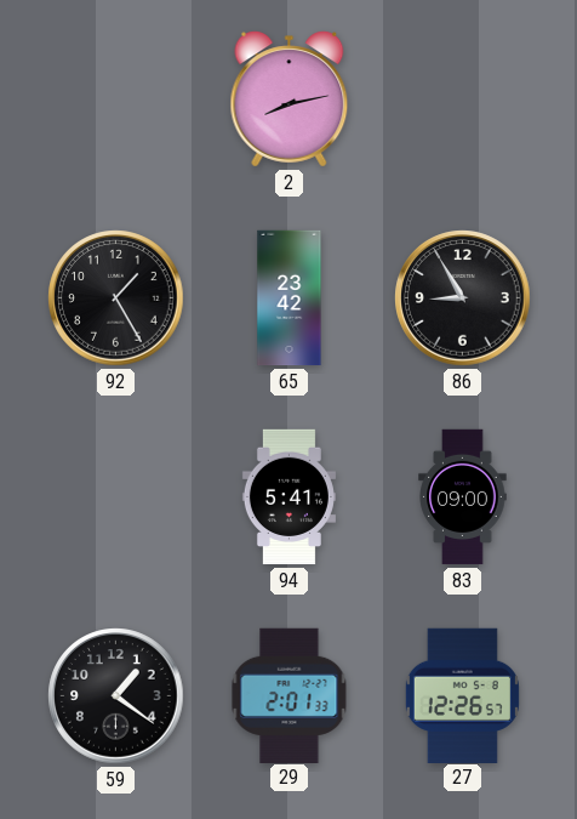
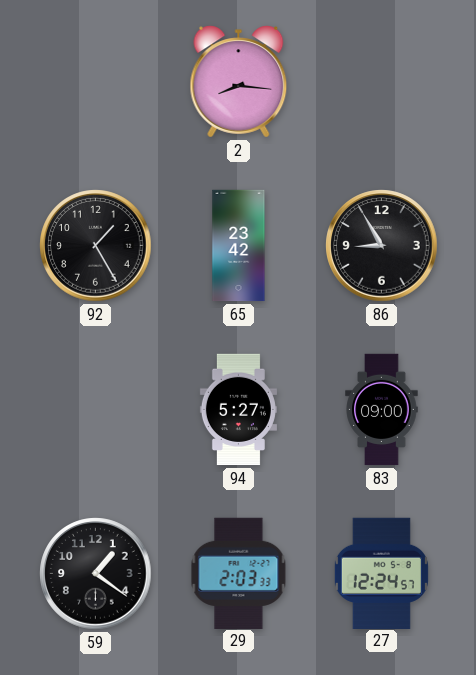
2: 8:13 -> 8:16
94: 5:41 -> 5:27
29: 2:01 -> 2:03
27: 12:26 -> 12:24
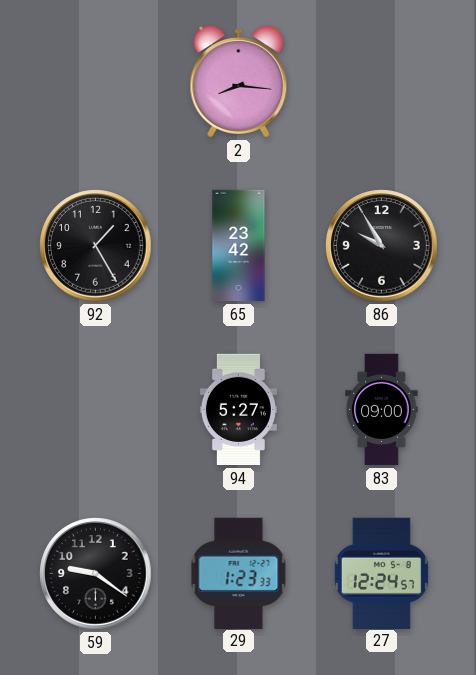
86: 8:55 -> 9:55
59: 1:21 -> 9:21
29: 2:03 -> 1:23
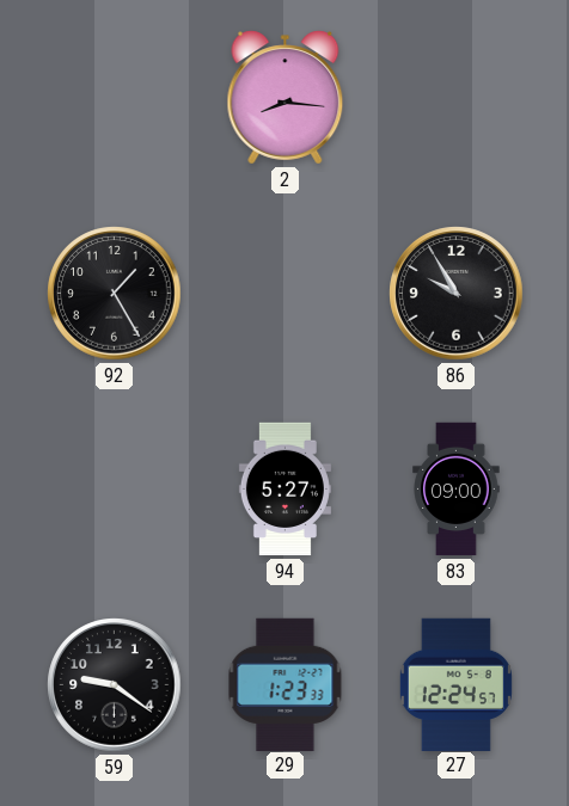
65: 23:42 -> none
